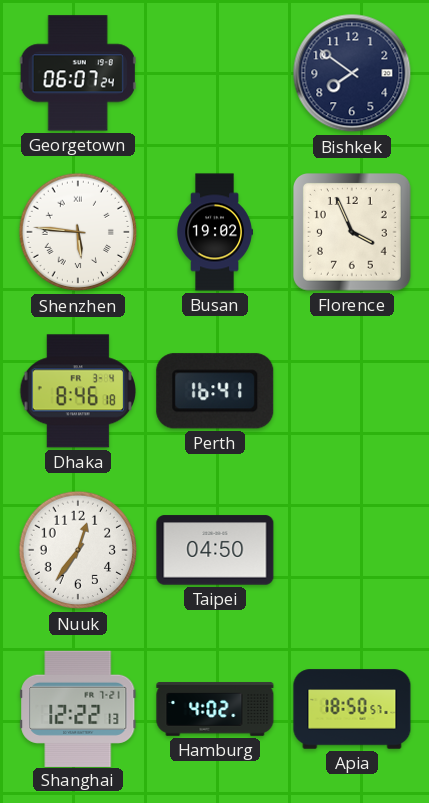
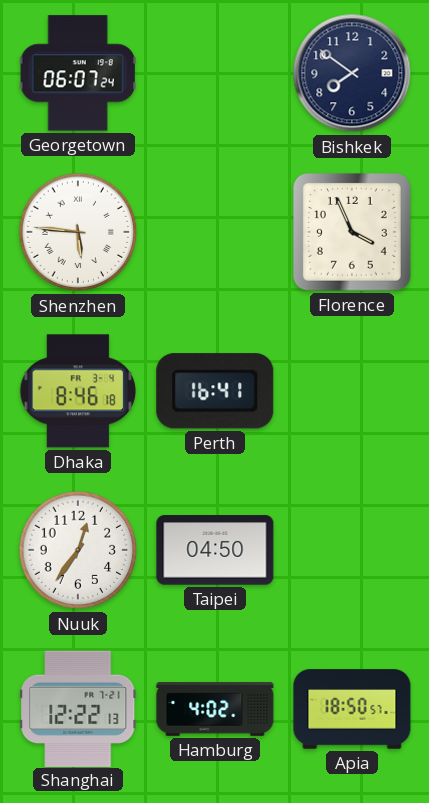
Busan: 19:02 -> none
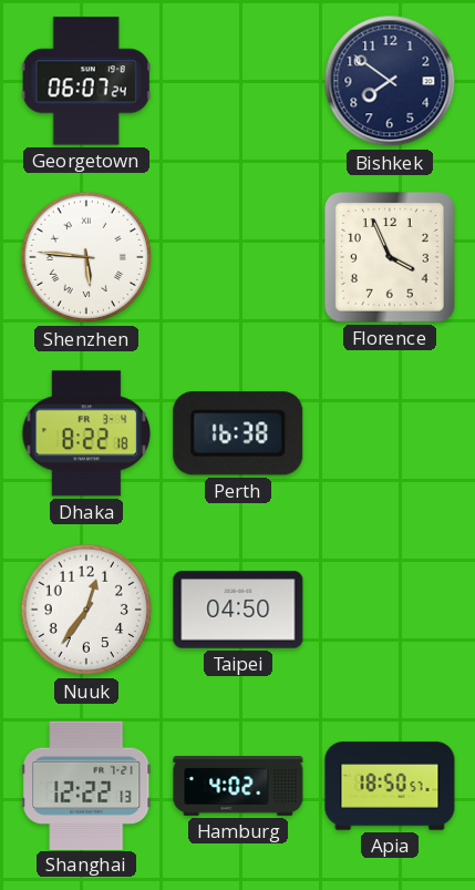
Dhaka: 8:46 -> 8:22
Perth: 16:41 -> 16:38
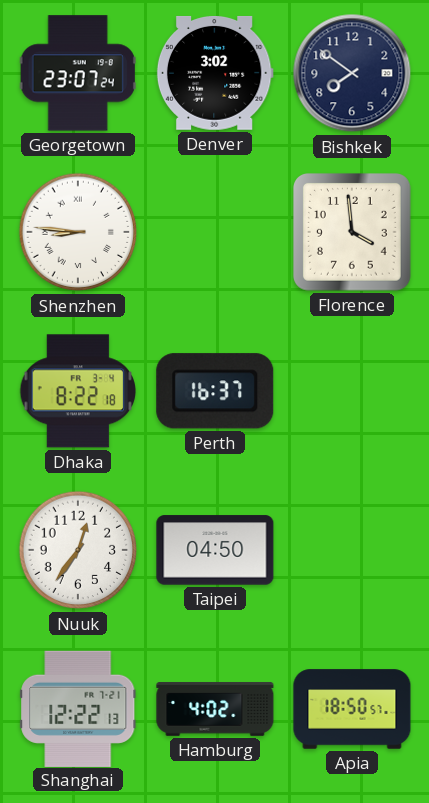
Georgetown: 06:07 -> 23:07
Denver: none -> 3:02
Shenzhen: 5:46 -> 8:46
Florence: 3:56 -> 3:59
Perth: 16:38 -> 16:37
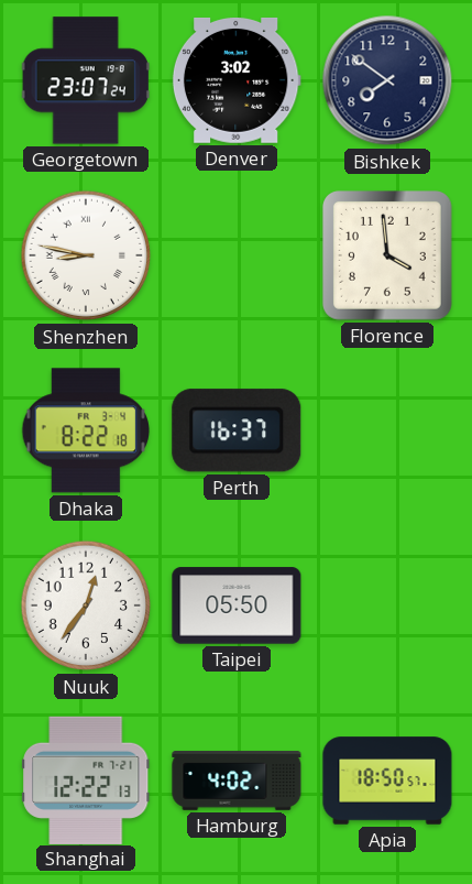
Shenzhen: 8:46 -> 8:47
Taipei: 04:50 -> 05:50
